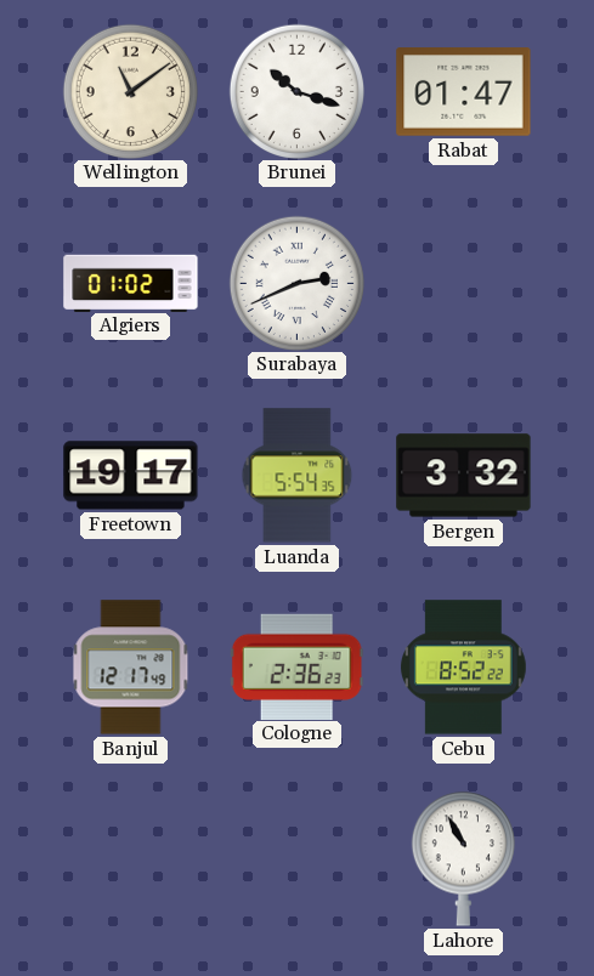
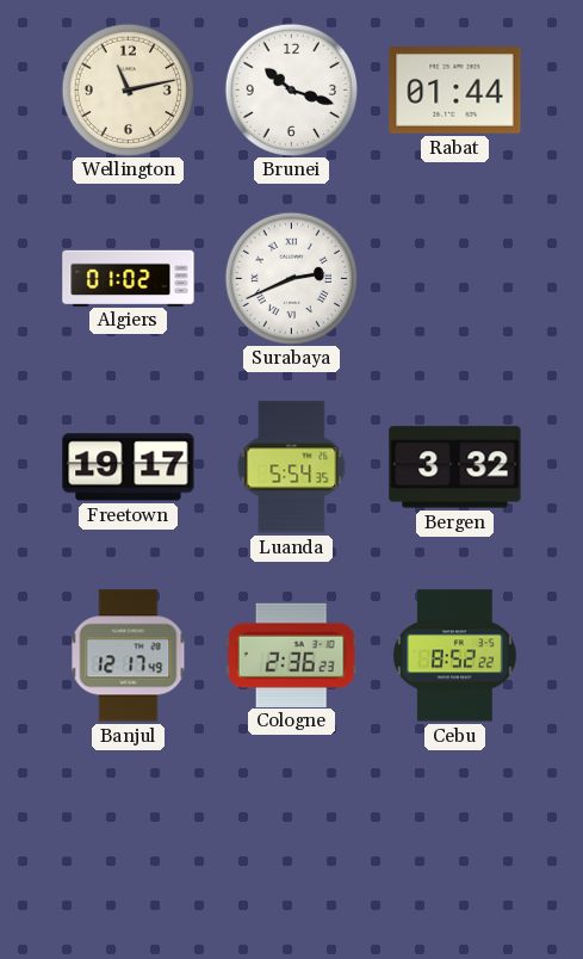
Wellington: 11:09 -> 11:13
Rabat: 01:47 -> 01:44
Lahore: 10:55 -> none
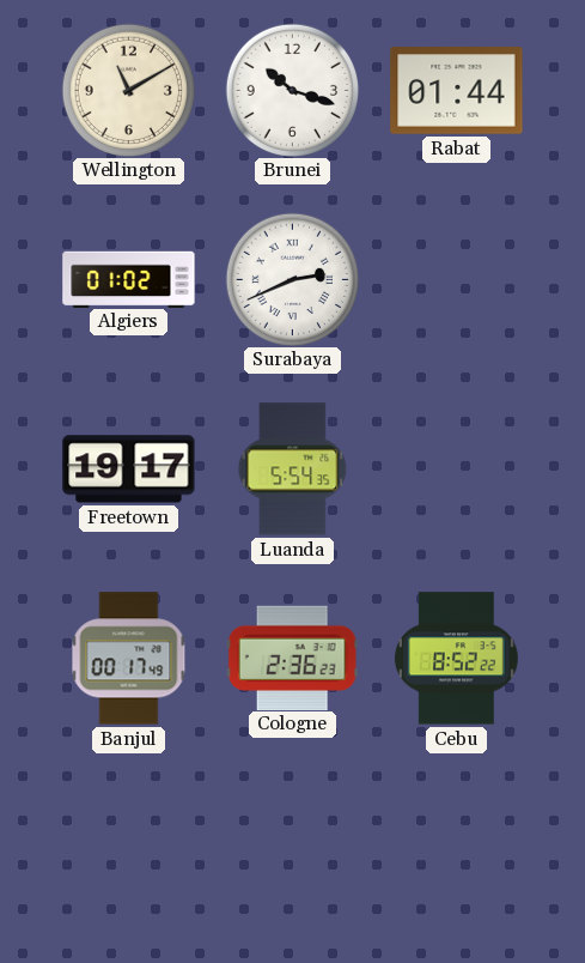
Wellington: 11:13 -> 11:10
Bergen: 3:32 -> none
Banjul: 12:17 -> 00:17
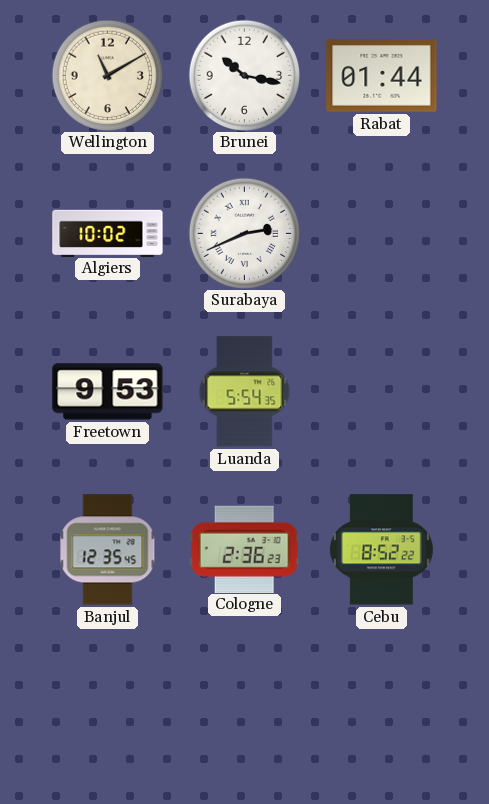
Brunei: 10:18 -> 10:17
Algiers: 01:02 -> 10:02
Freetown: 19:17 -> 9:53
Banjul: 00:17 -> 12:35
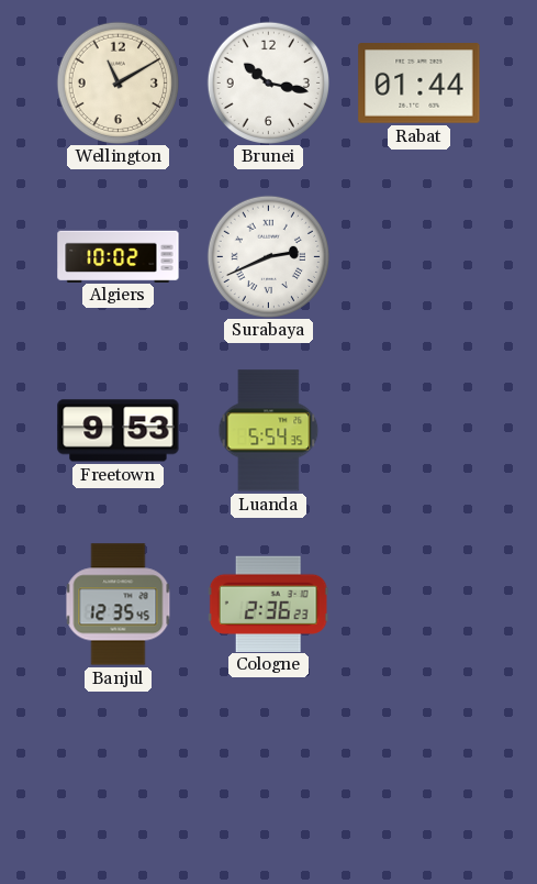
Cebu: 8:52 -> none
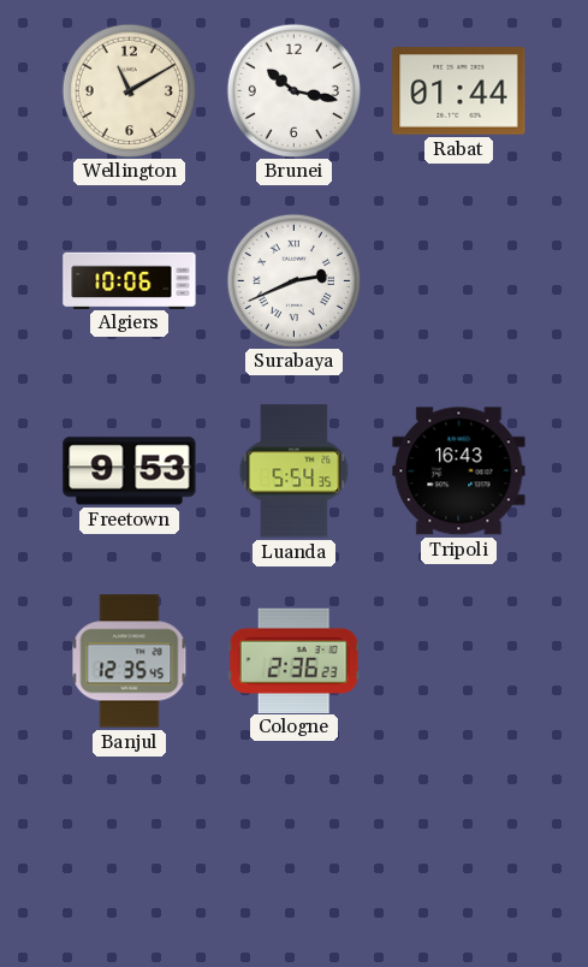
Algiers: 10:02 -> 10:06
Tripoli: none -> 16:43
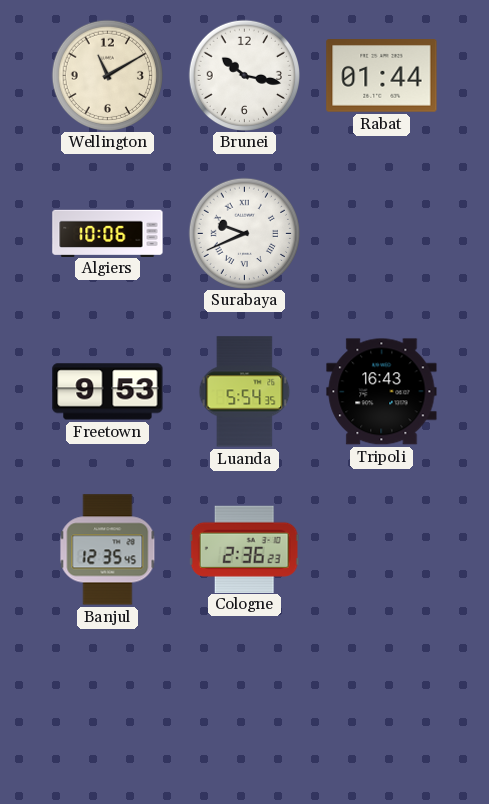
Surabaya: 2:41 -> 9:41
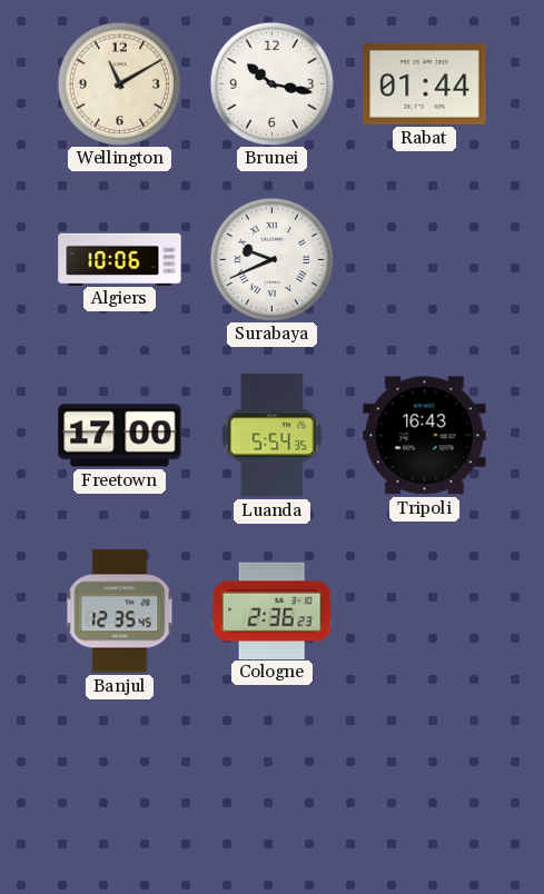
Freetown: 9:53 -> 17:00
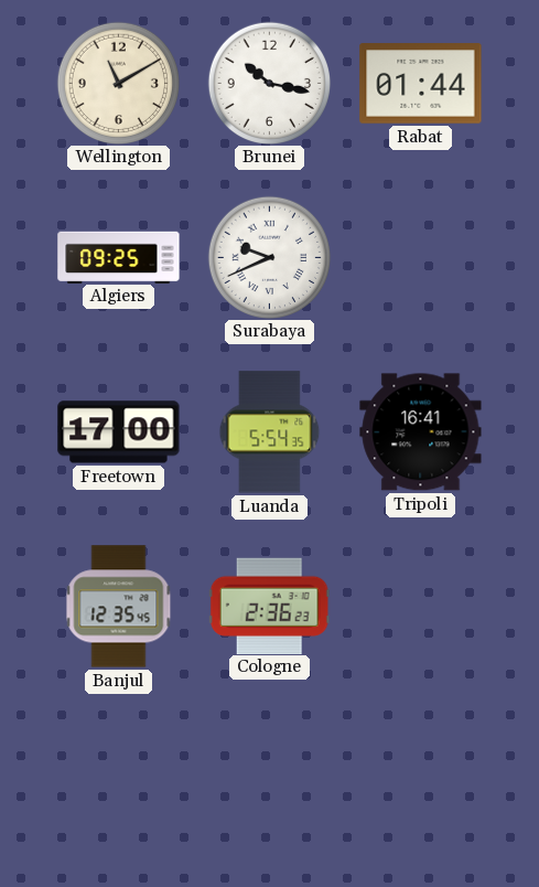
Algiers: 10:06 -> 09:25
Tripoli: 16:43 -> 16:41
